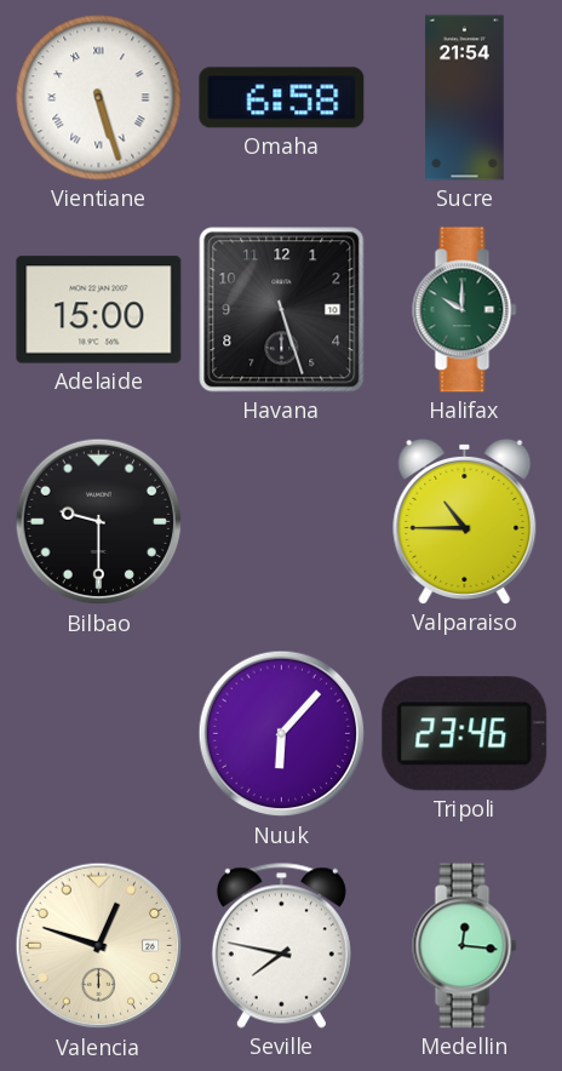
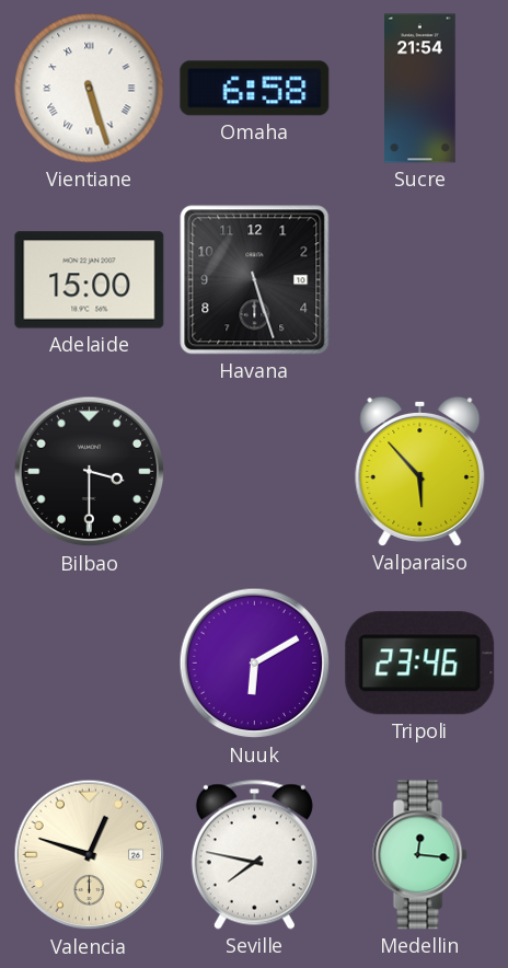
Halifax: 10:00 -> none
Bilbao: 9:30 -> 3:30
Valparaiso: 10:45 -> 5:53
Nuuk: 6:07 -> 6:10
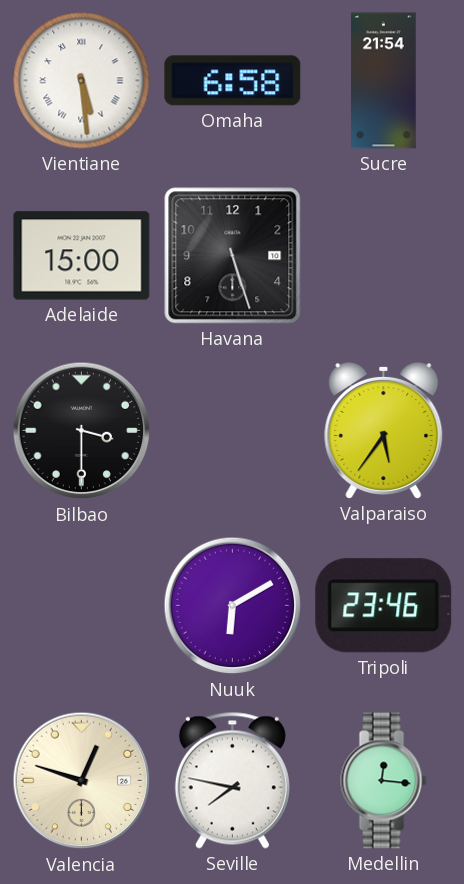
Vientiane: 5:27 -> 5:29
Valparaiso: 5:53 -> 5:36
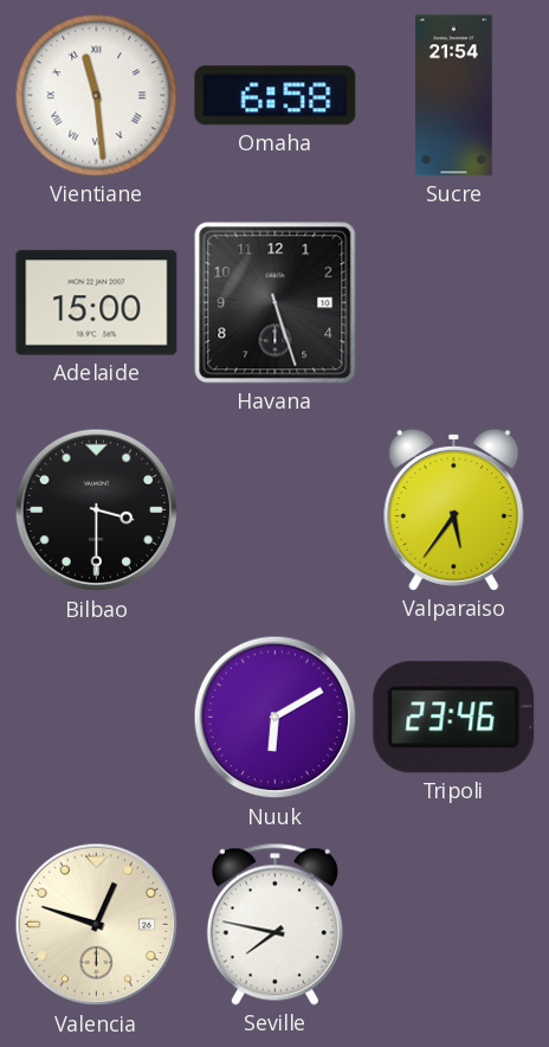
Vientiane: 5:29 -> 11:29
Medellin: 12:16 -> none
